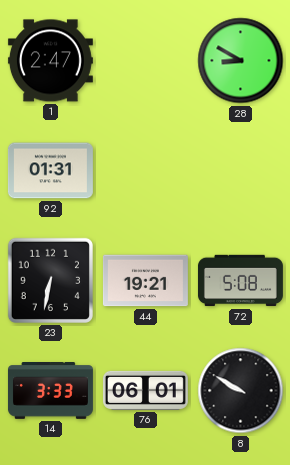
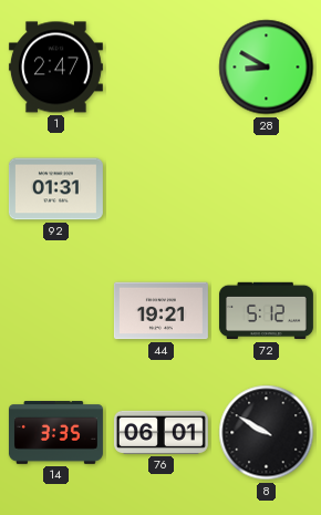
23: 6:32 -> none
72: 5:08 -> 5:12
14: 3:33 -> 3:35
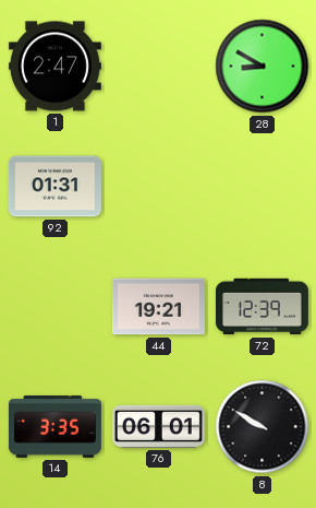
72: 5:12 -> 12:39
